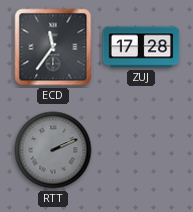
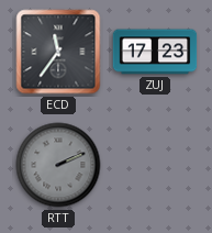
ZUJ: 17:28 -> 17:23
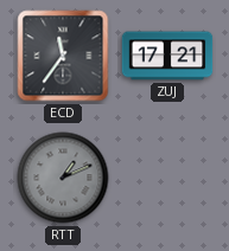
ZUJ: 17:23 -> 17:21
RTT: 2:11 -> 1:11
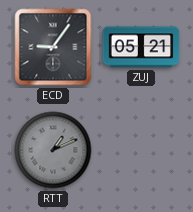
ECD: 11:36 -> 9:06
ZUJ: 17:21 -> 05:21
